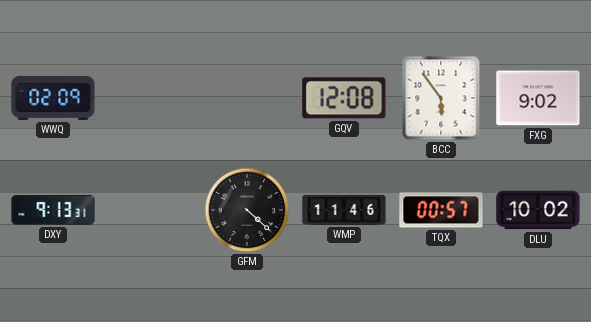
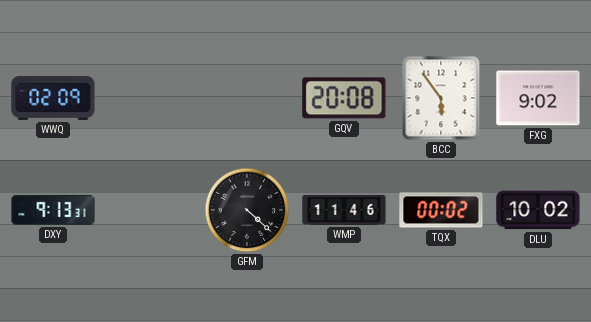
GQV: 12:08 -> 20:08
TQX: 00:57 -> 00:02
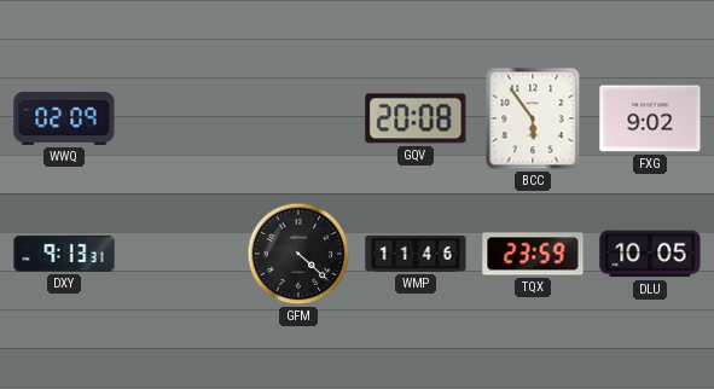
TQX: 00:02 -> 23:59
DLU: 10:02 -> 10:05
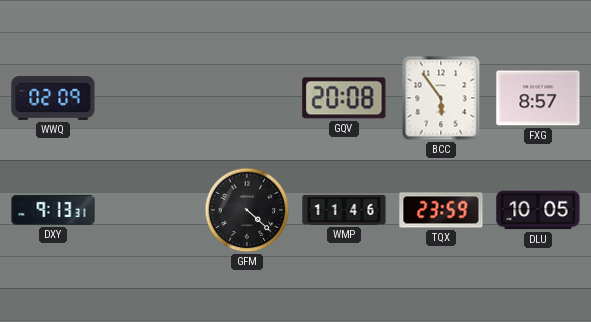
FXG: 9:02 -> 8:57
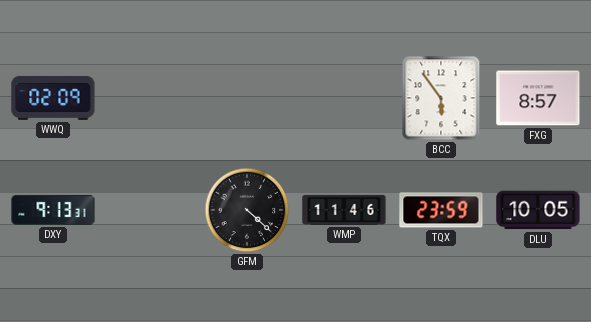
GQV: 20:08 -> none
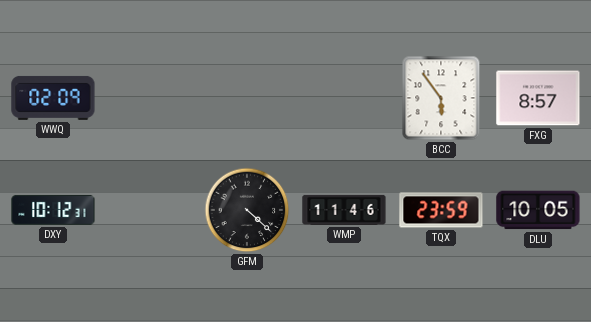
DXY: 9:13 -> 10:12
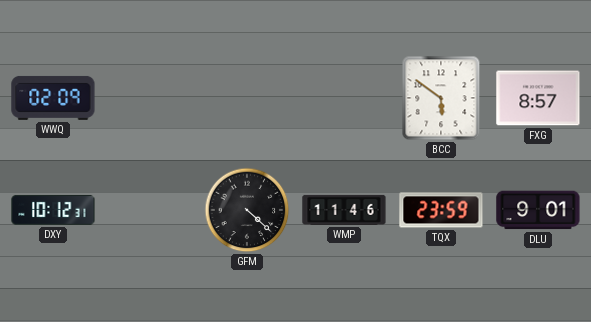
BCC: 5:54 -> 5:51
DLU: 10:05 -> 9:01
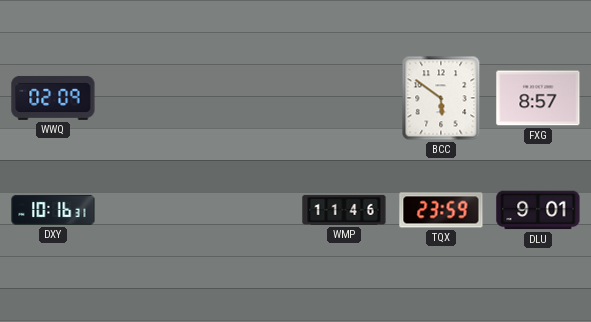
DXY: 10:12 -> 10:16
GFM: 4:22 -> none
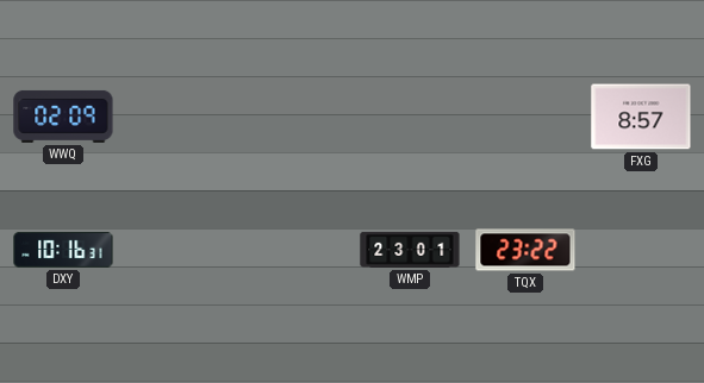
BCC: 5:51 -> none
WMP: 11:46 -> 23:01
TQX: 23:59 -> 23:22
DLU: 9:01 -> none
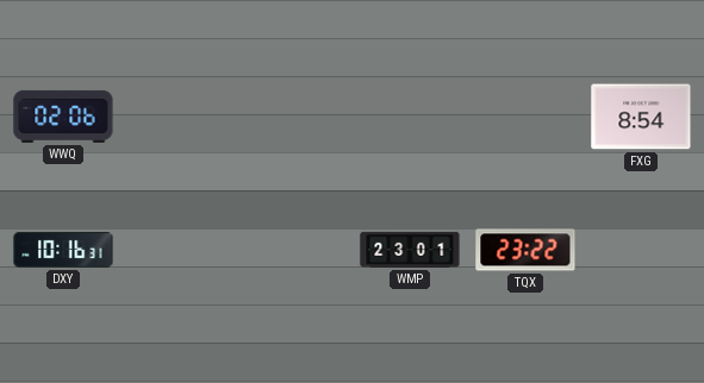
WWQ: 02:09 -> 02:06
FXG: 8:57 -> 8:54
